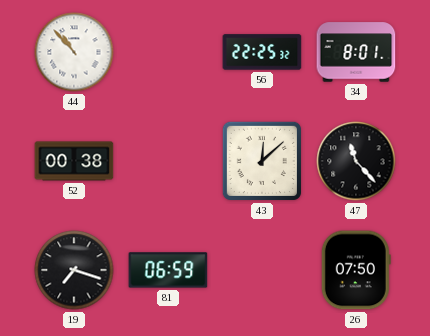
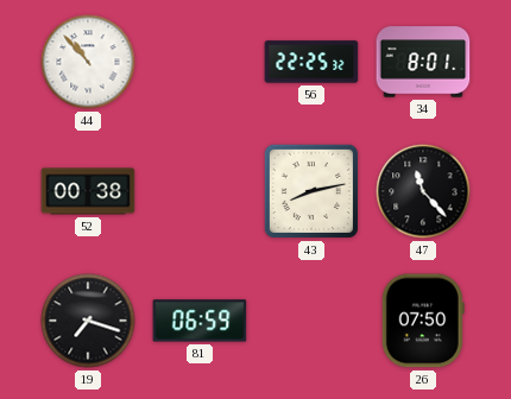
43: 12:08 -> 8:13
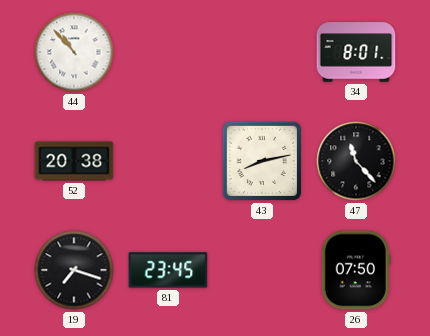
56: 22:25 -> none
52: 00:38 -> 20:38
81: 06:59 -> 23:45
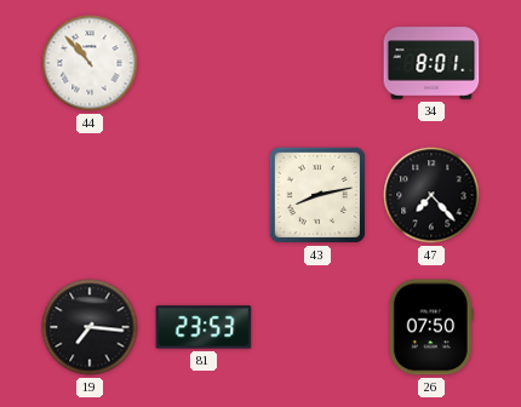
52: 20:38 -> none
47: 11:23 -> 7:23
19: 7:18 -> 7:16
81: 23:45 -> 23:53
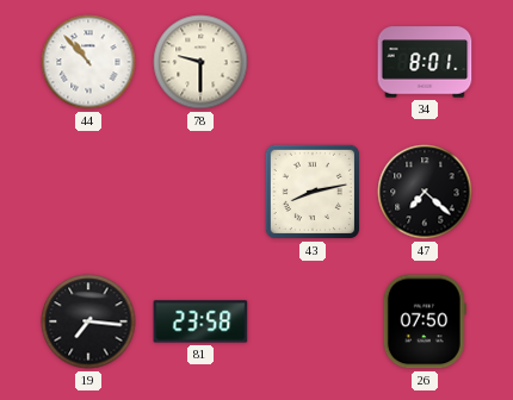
78: none -> 9:30
47: 7:23 -> 7:22
81: 23:53 -> 23:58
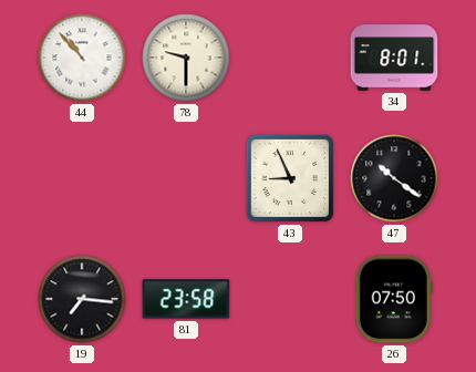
43: 8:13 -> 8:56
47: 7:22 -> 10:21
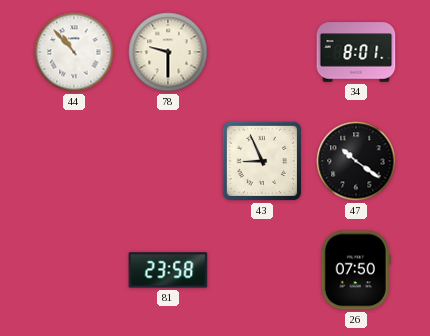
19: 7:16 -> none
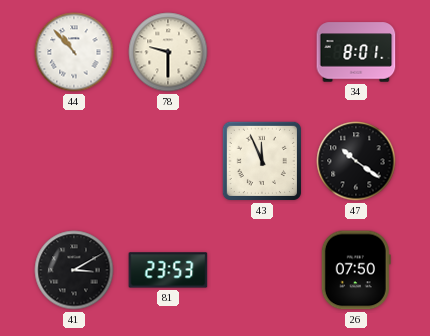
43: 8:56 -> 11:56
41: none -> 3:10
81: 23:58 -> 23:53
